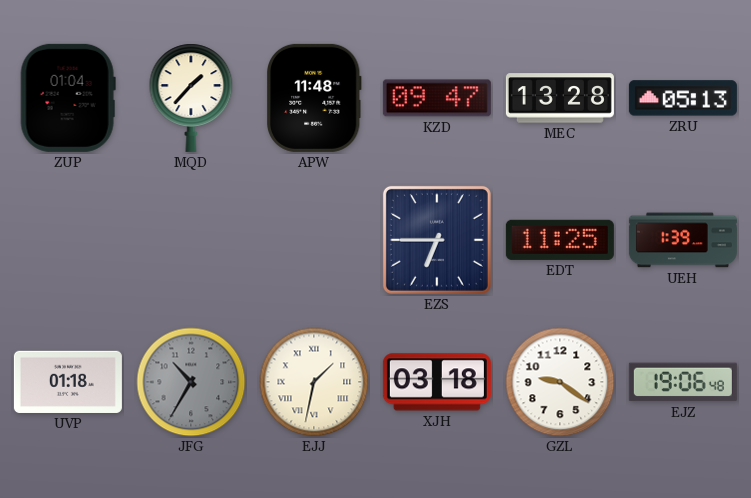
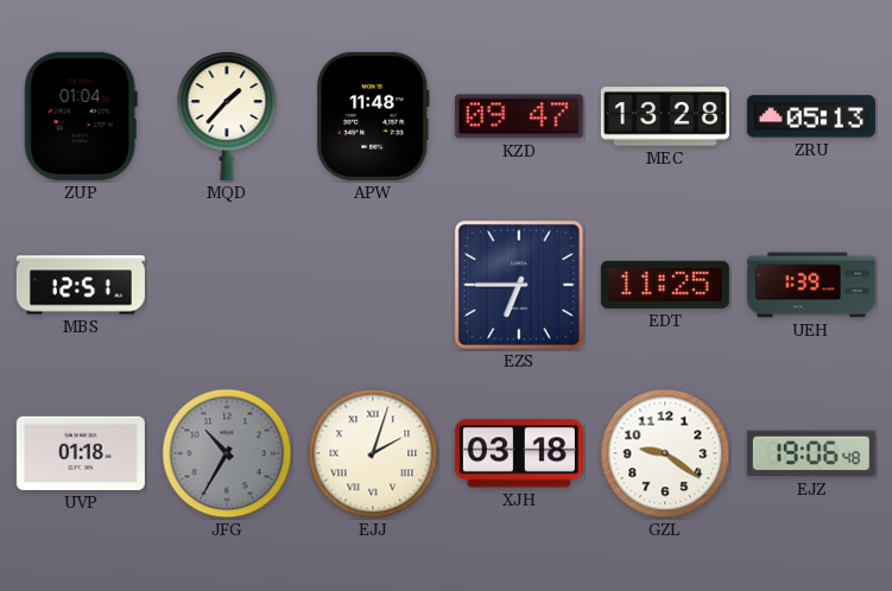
MBS: none -> 12:51
EJJ: 1:32 -> 2:03
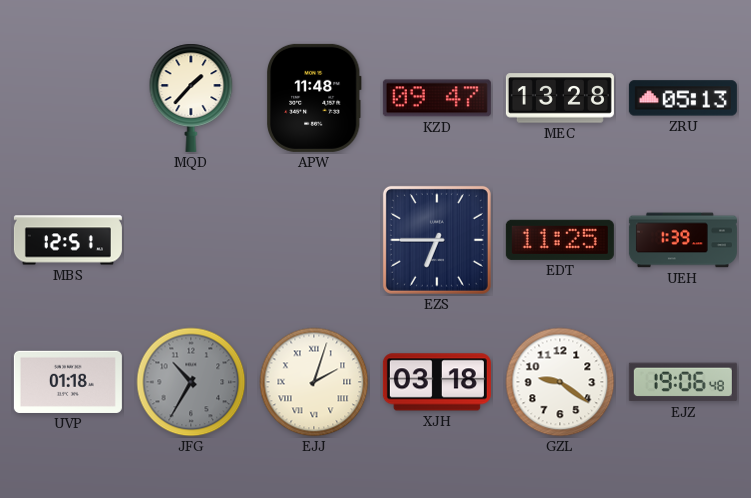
ZUP: 01:04 -> none
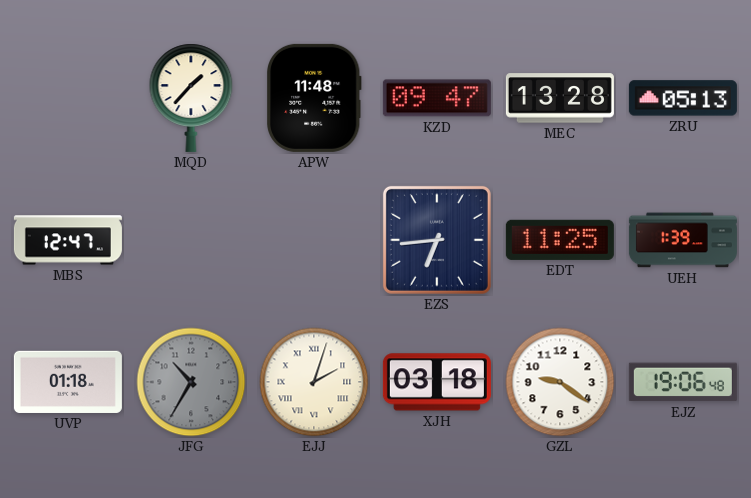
MBS: 12:51 -> 12:47
EZS: 6:45 -> 6:44
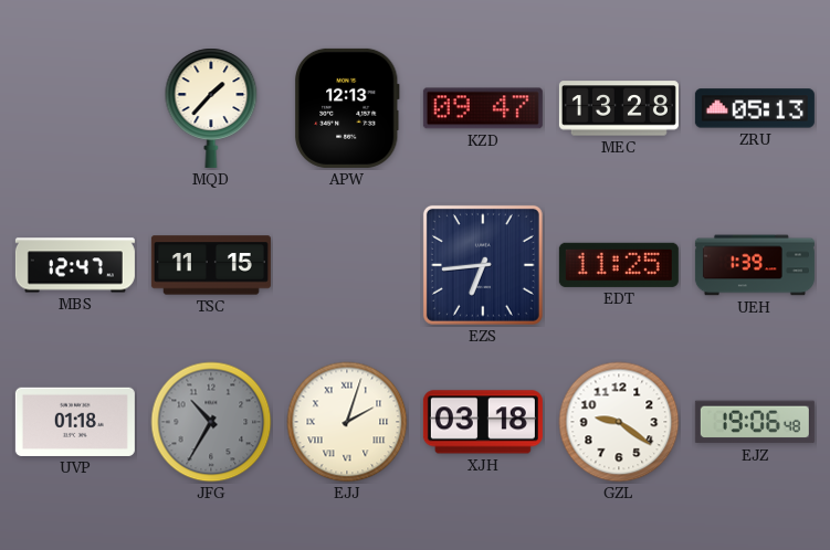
APW: 11:48 -> 12:13
TSC: none -> 11:15
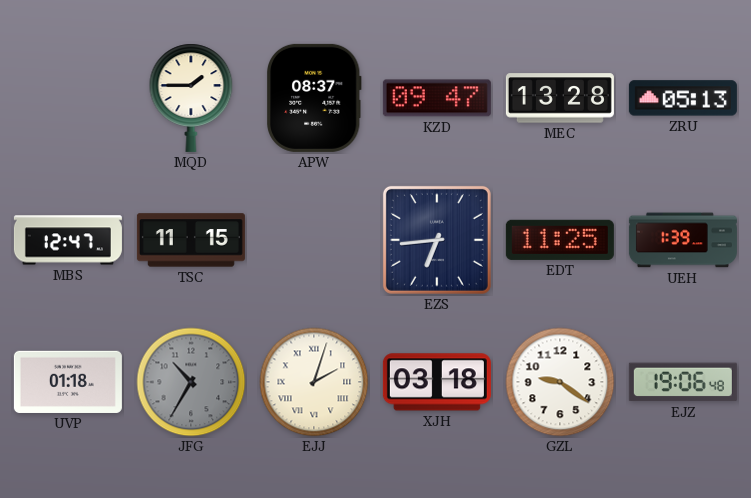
MQD: 1:37 -> 1:45
APW: 12:13 -> 08:37
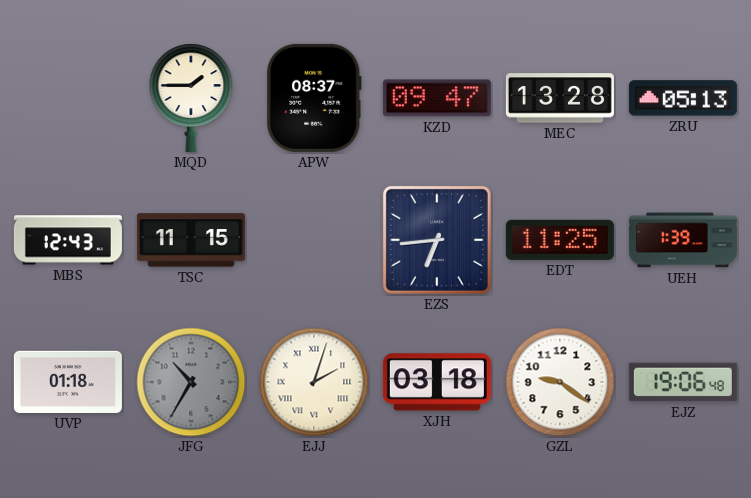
MBS: 12:47 -> 12:43
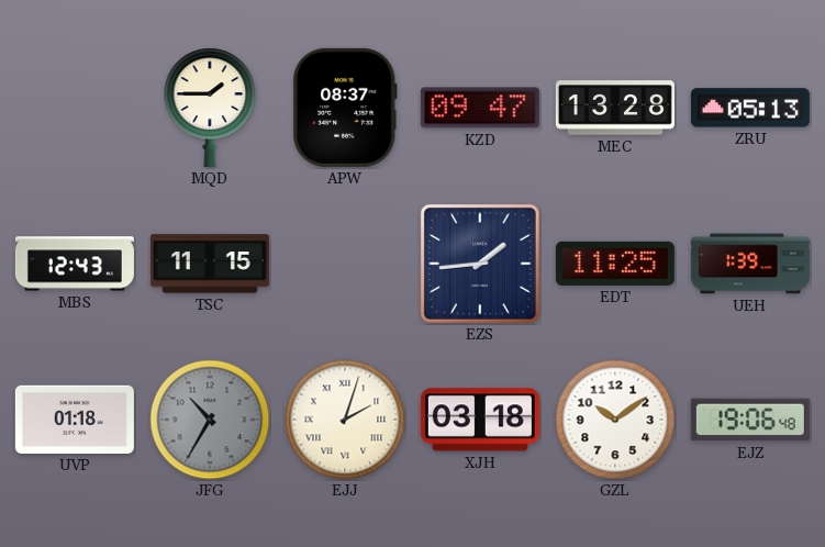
EZS: 6:44 -> 1:44
GZL: 9:21 -> 10:09
